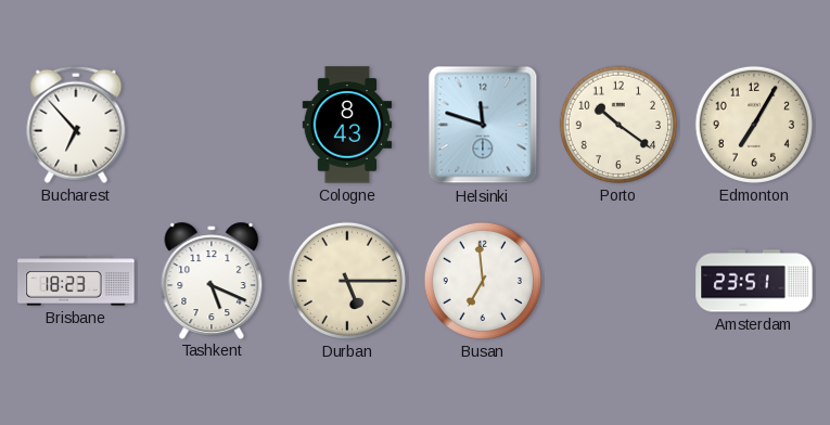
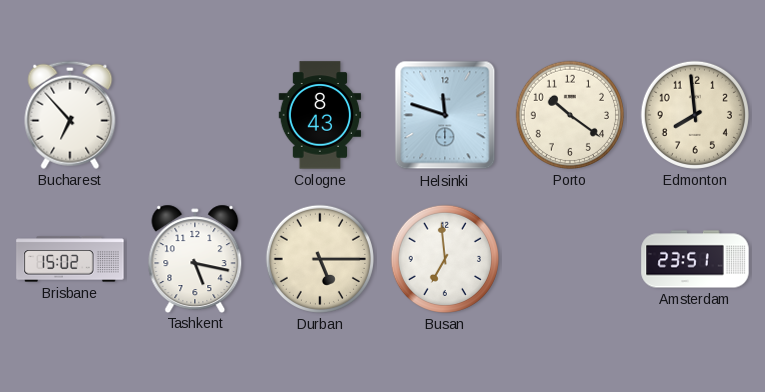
Edmonton: 7:05 -> 7:59
Brisbane: 18:23 -> 15:02
Tashkent: 5:19 -> 5:17
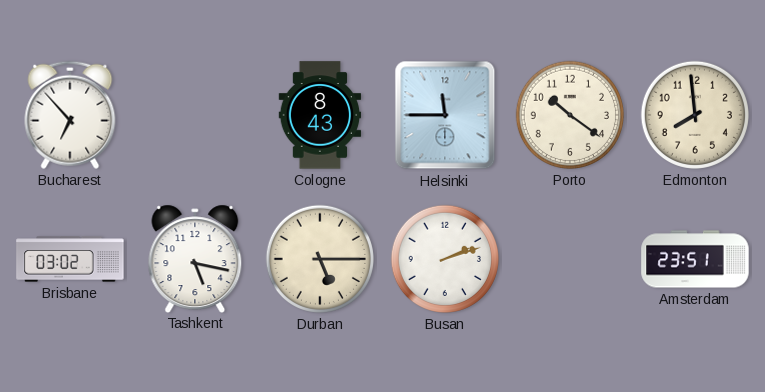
Helsinki: 11:48 -> 11:45
Brisbane: 15:02 -> 03:02
Busan: 6:59 -> 2:12
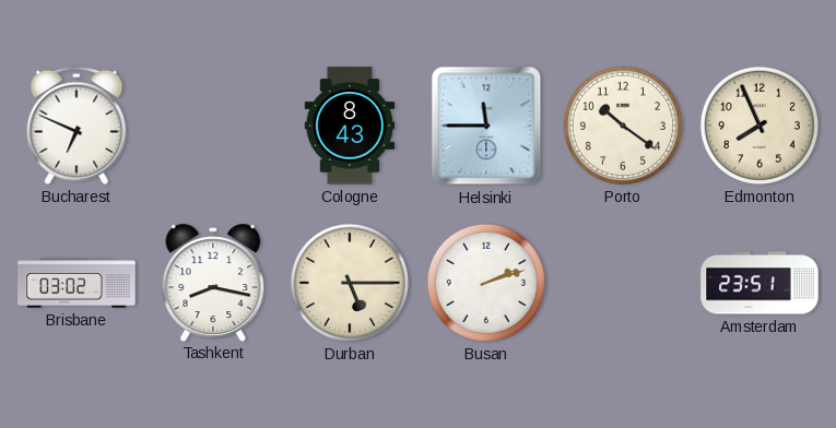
Bucharest: 6:53 -> 6:49
Edmonton: 7:59 -> 7:56
Tashkent: 5:17 -> 8:17
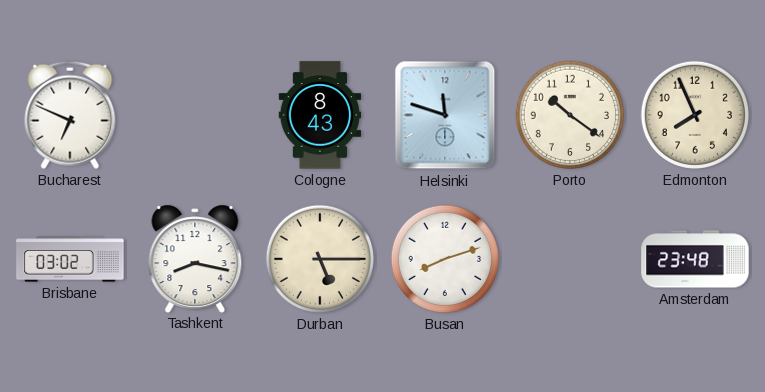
Helsinki: 11:45 -> 11:48
Busan: 2:12 -> 8:12
Amsterdam: 23:51 -> 23:48
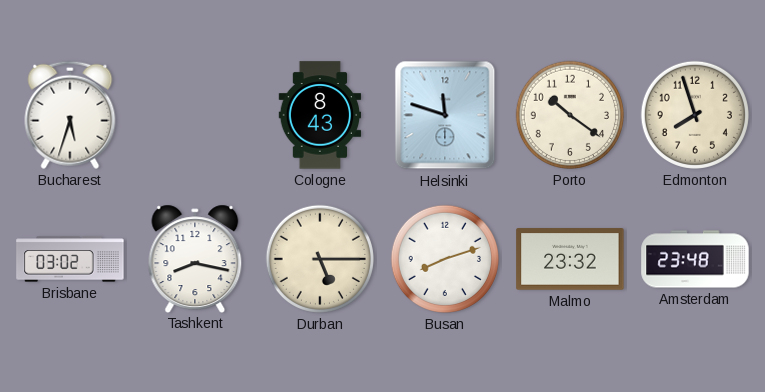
Bucharest: 6:49 -> 5:33
Edmonton: 7:56 -> 7:57
Malmo: none -> 23:32
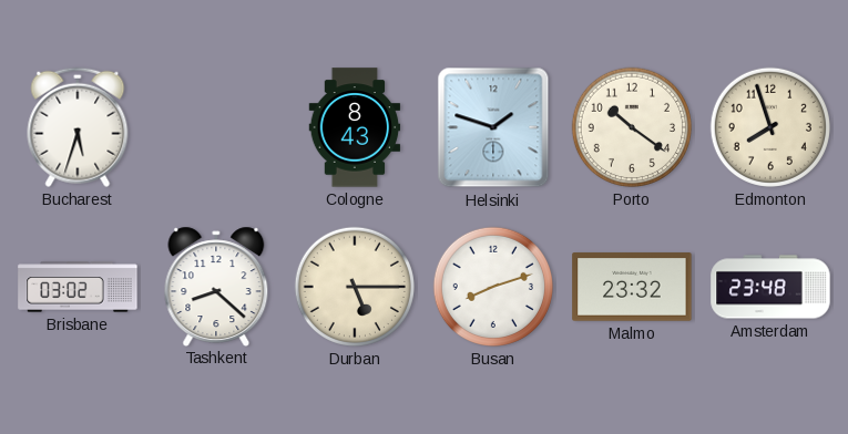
Helsinki: 11:48 -> 1:48
Tashkent: 8:17 -> 8:22
